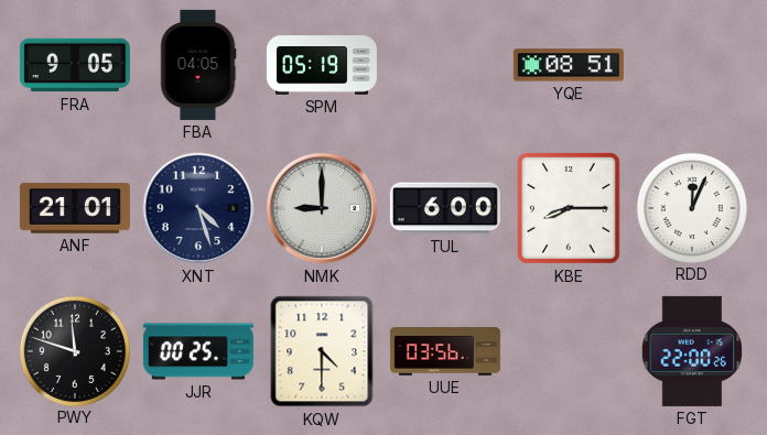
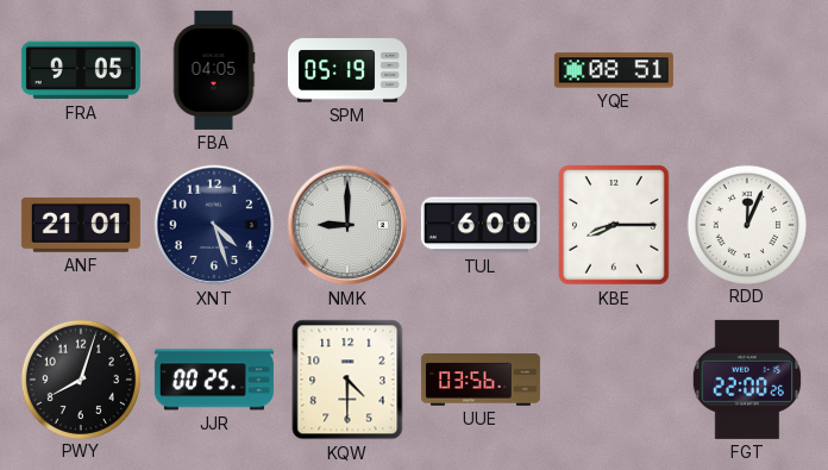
PWY: 11:48 -> 8:03
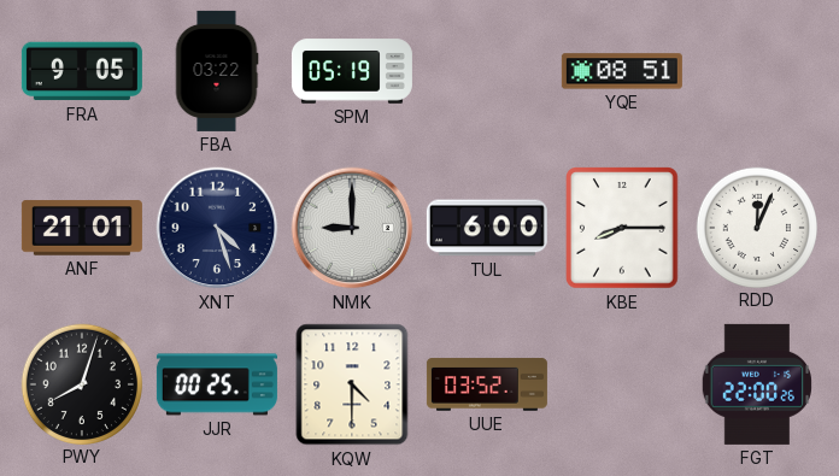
FBA: 04:05 -> 03:22
UUE: 03:56 -> 03:52
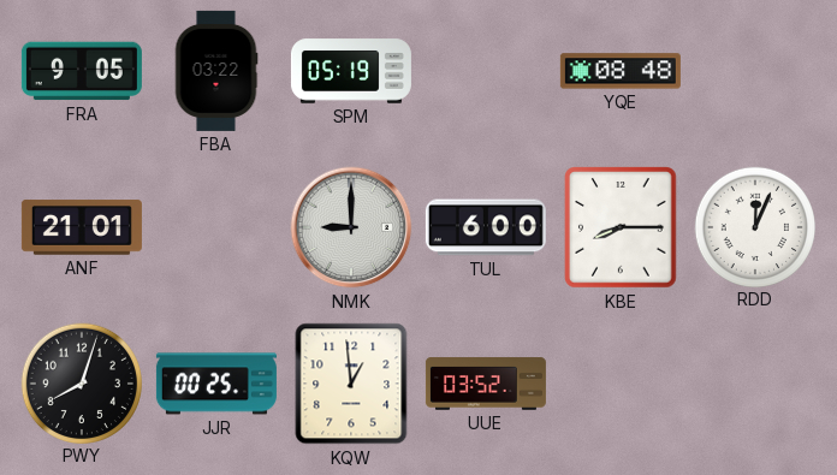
YQE: 08:51 -> 08:48
XNT: 4:27 -> none
KQW: 4:30 -> 12:59
FGT: 22:00 -> none
